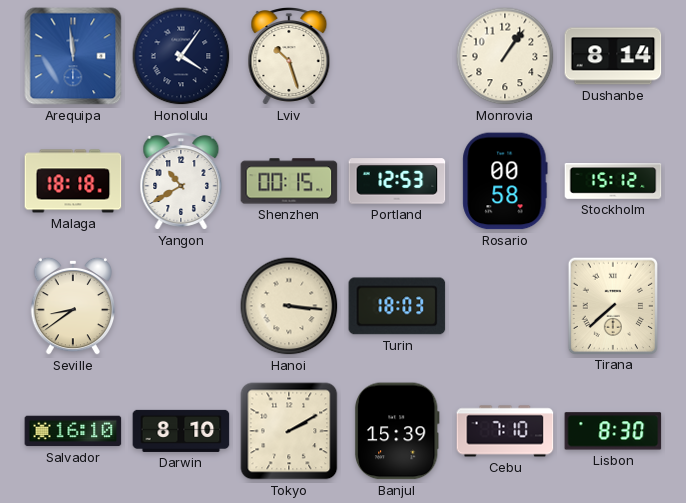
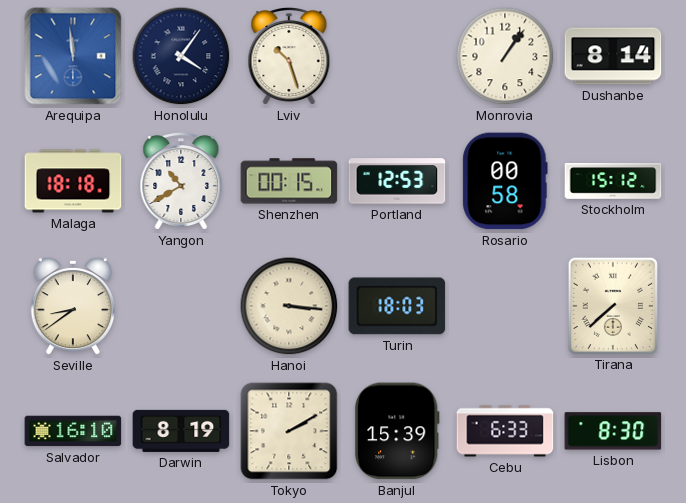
Darwin: 8:10 -> 8:19
Cebu: 7:10 -> 6:33
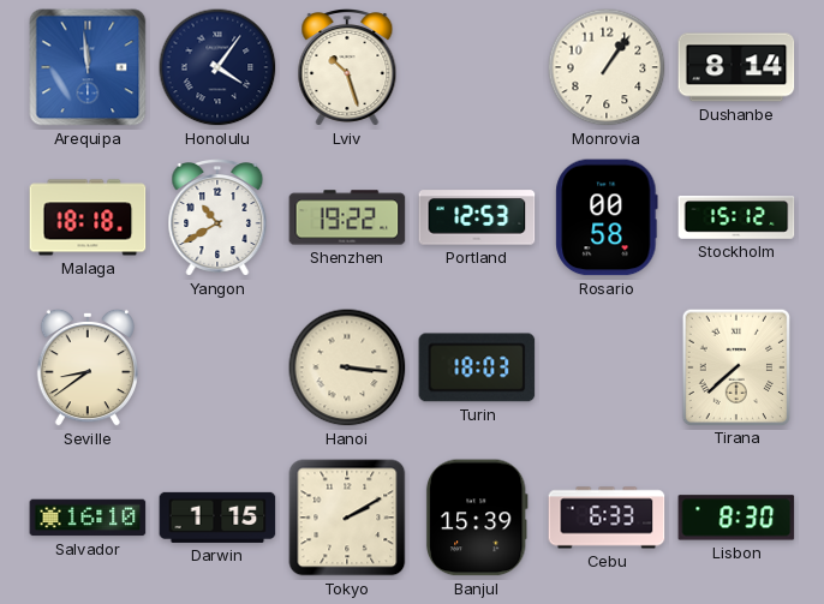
Shenzhen: 00:15 -> 19:22
Darwin: 8:19 -> 1:15
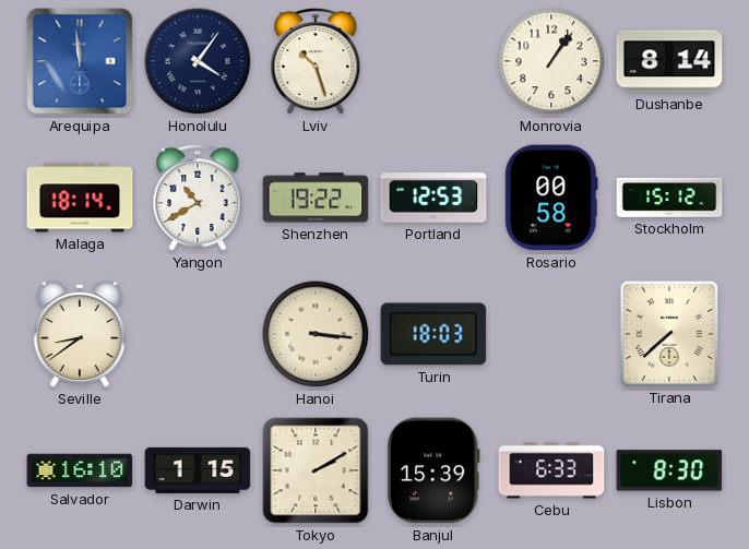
Malaga: 18:18 -> 18:14
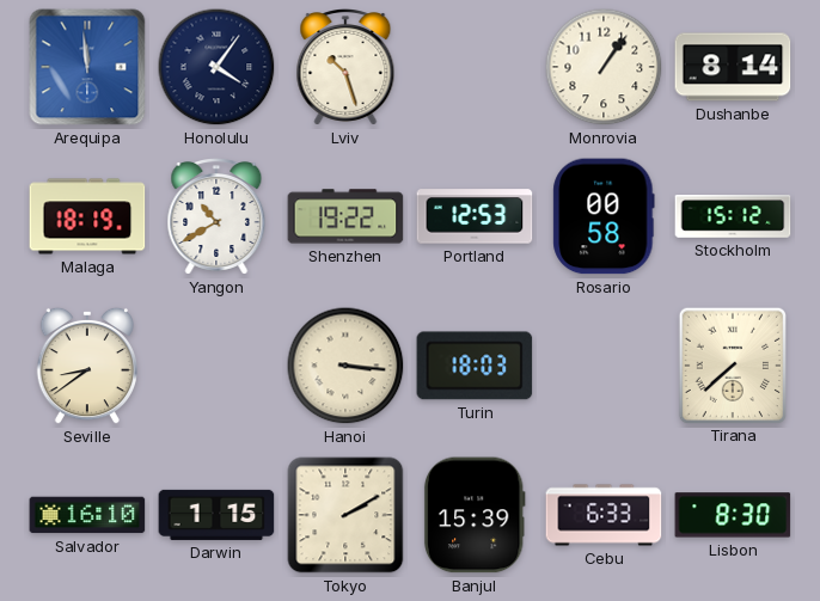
Malaga: 18:14 -> 18:19
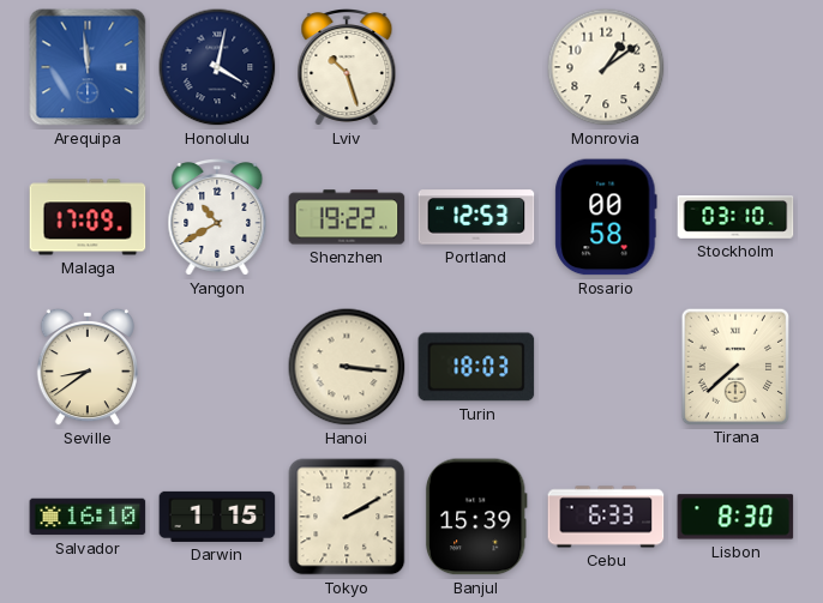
Honolulu: 4:06 -> 4:02
Monrovia: 1:06 -> 1:09
Dushanbe: 8:14 -> none
Malaga: 18:19 -> 17:09
Stockholm: 15:12 -> 03:10
